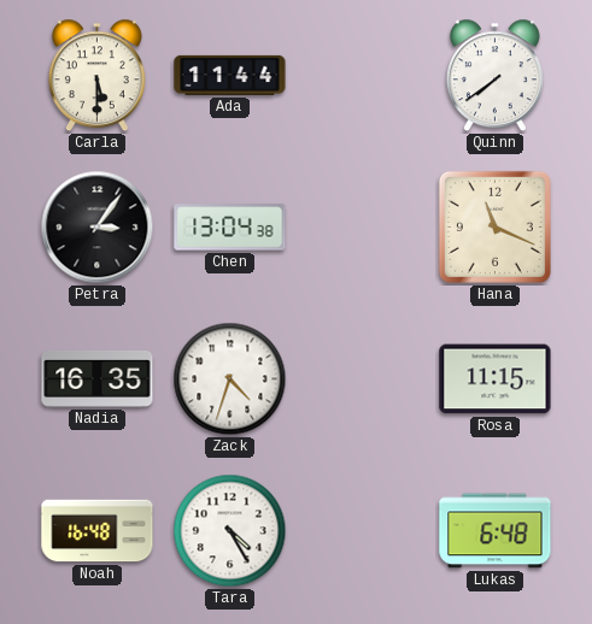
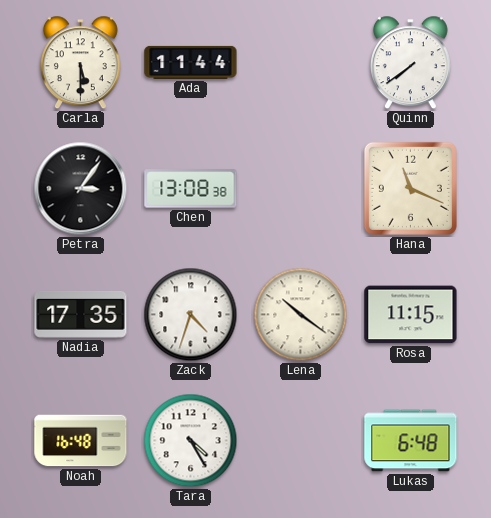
Chen: 13:04 -> 13:08
Nadia: 16:35 -> 17:35
Lena: none -> 10:21
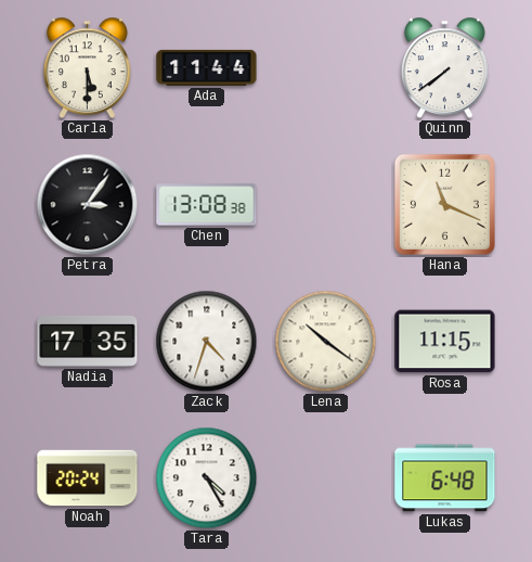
Noah: 16:48 -> 20:24
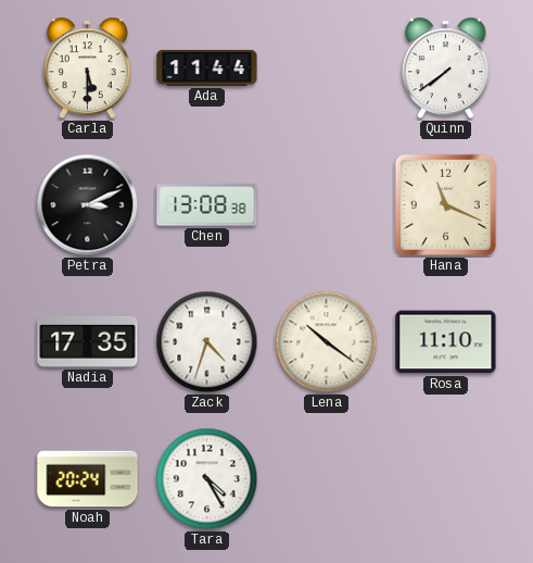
Petra: 3:06 -> 3:11
Rosa: 11:15 -> 11:10
Lukas: 6:48 -> none
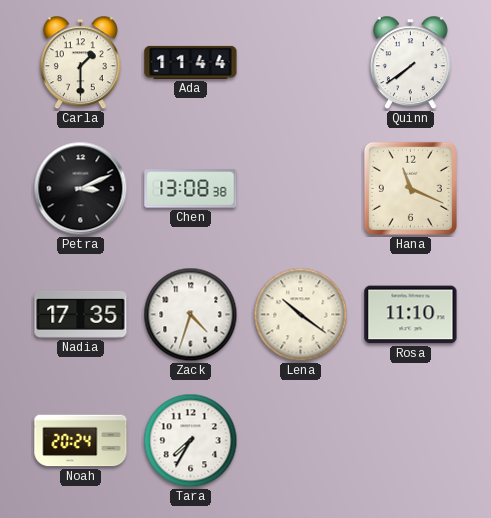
Carla: 5:30 -> 1:30
Tara: 4:25 -> 7:35
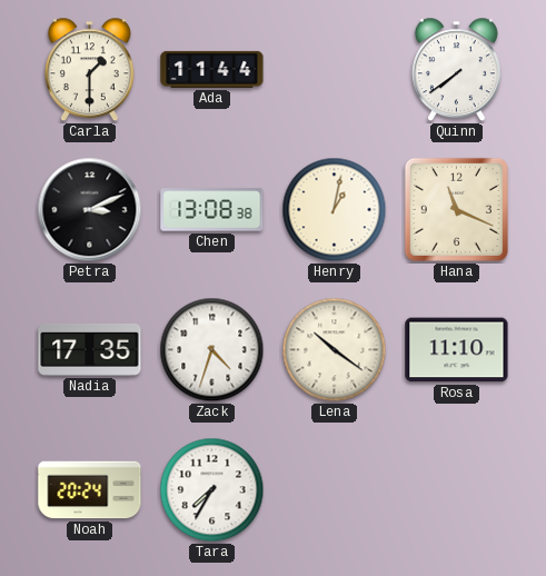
Henry: none -> 1:02
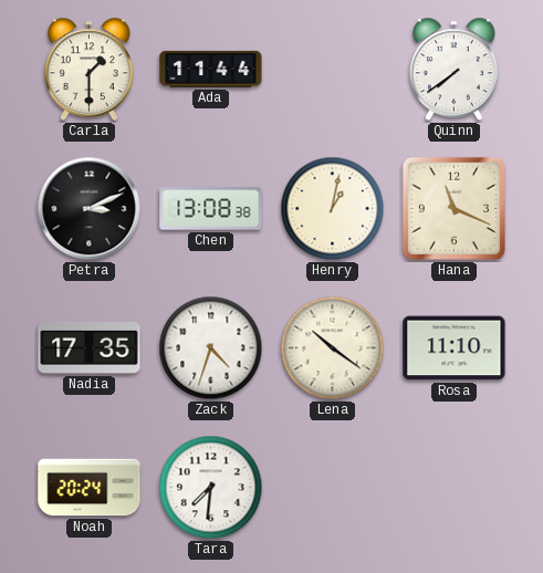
Tara: 7:35 -> 7:31
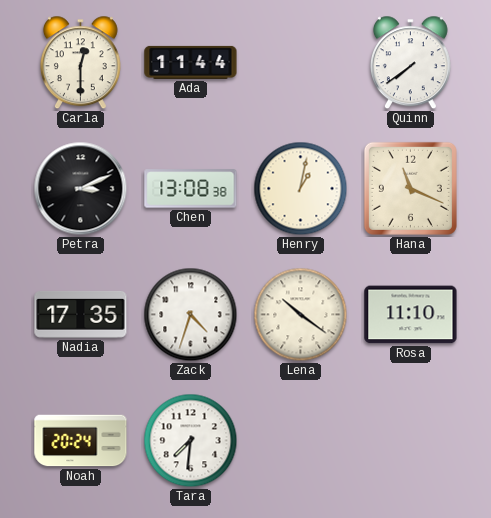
Carla: 1:30 -> 12:30
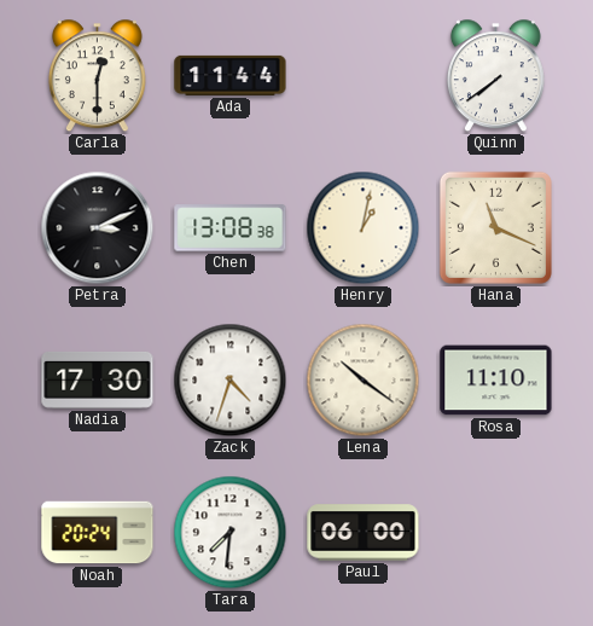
Nadia: 17:35 -> 17:30
Paul: none -> 06:00
